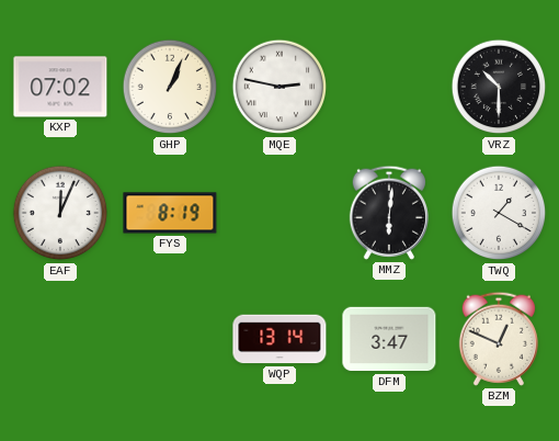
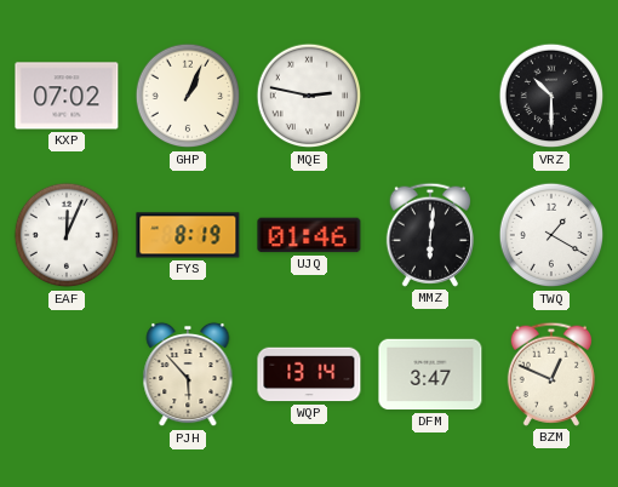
UJQ: none -> 01:46
PJH: none -> 5:53
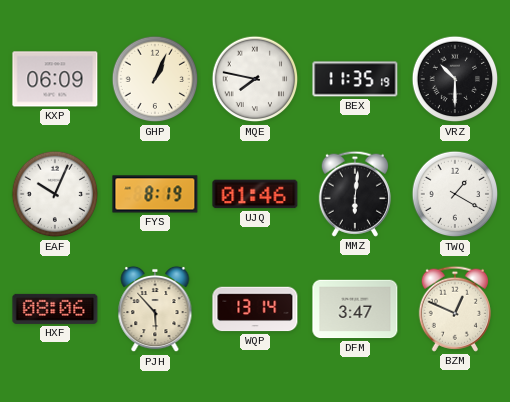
KXP: 07:02 -> 06:09
MQE: 2:47 -> 7:47
BEX: none -> 11:35
EAF: 12:04 -> 10:04
HXF: none -> 08:06
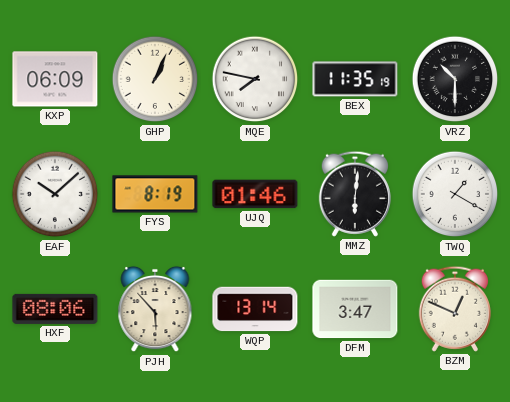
EAF: 10:04 -> 10:08
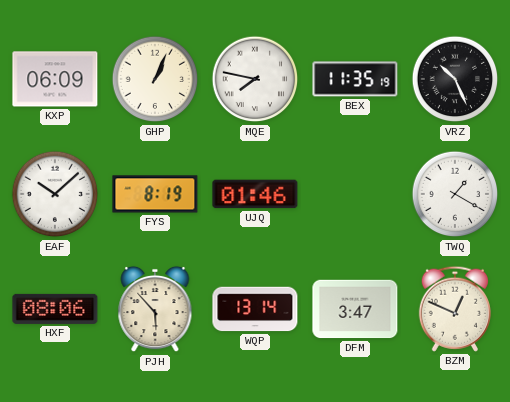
VRZ: 10:30 -> 10:26
MMZ: 6:01 -> none
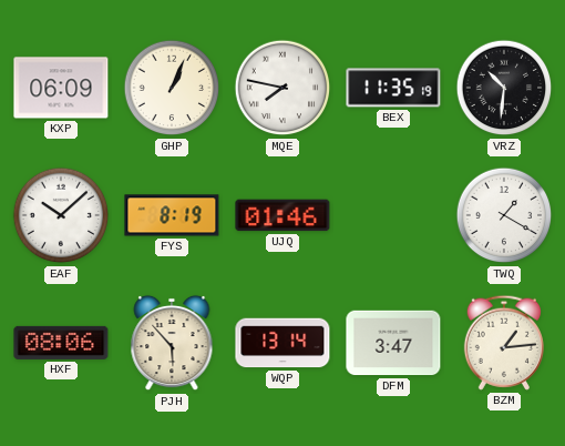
VRZ: 10:26 -> 10:31
BZM: 12:49 -> 1:14
